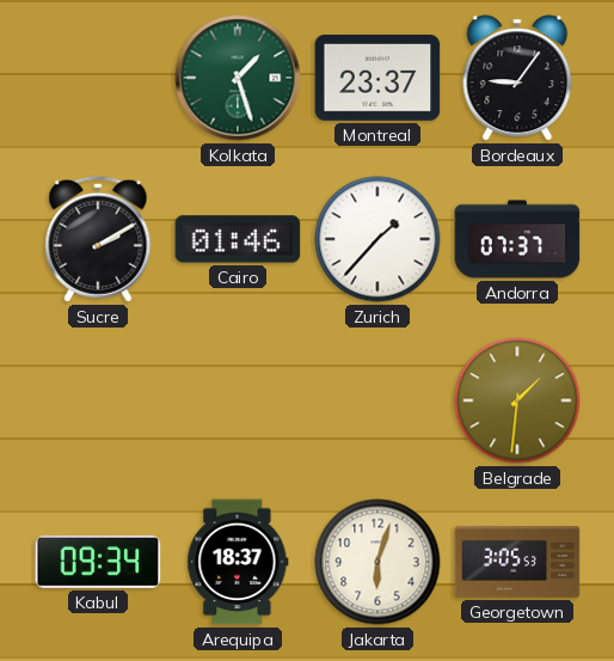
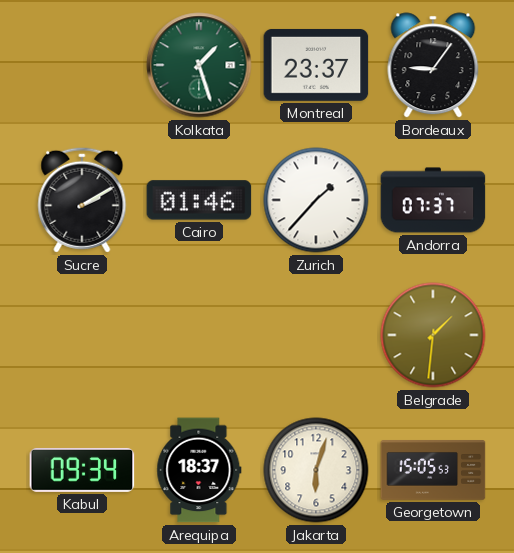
Georgetown: 3:05 -> 15:05
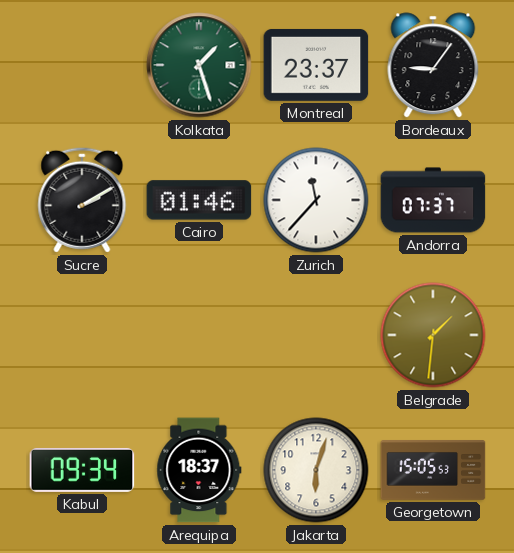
Zurich: 1:37 -> 11:37
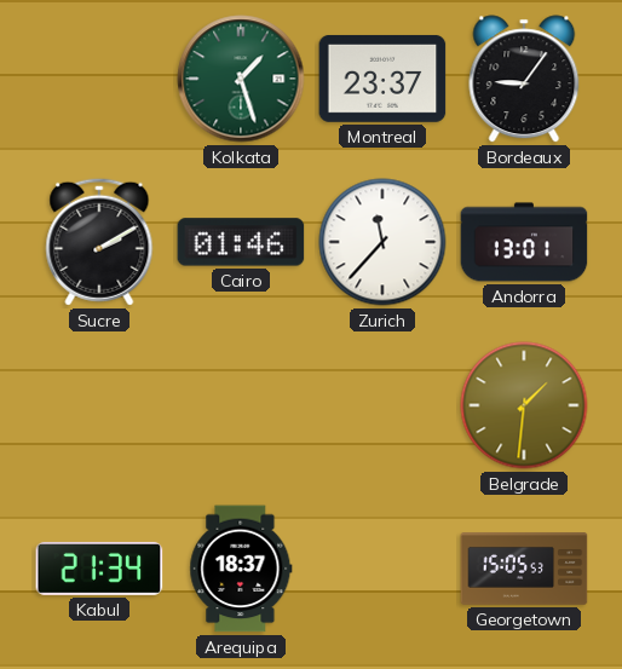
Andorra: 07:37 -> 13:01
Kabul: 09:34 -> 21:34
Jakarta: 6:03 -> none
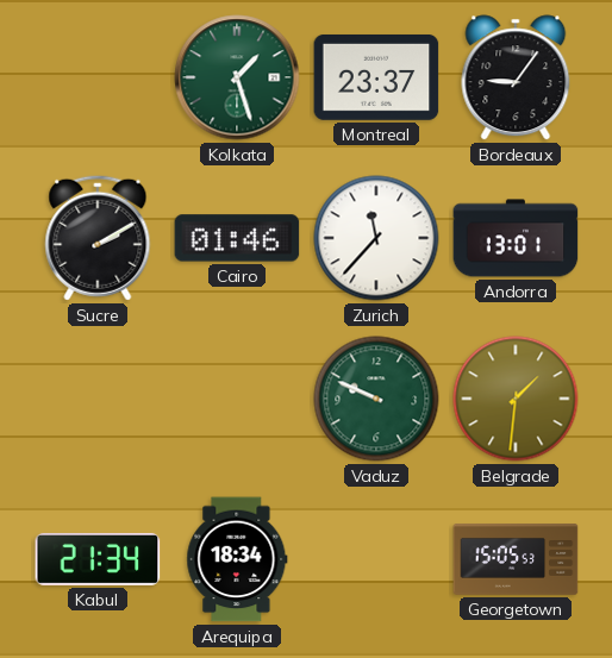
Vaduz: none -> 9:49
Arequipa: 18:37 -> 18:34
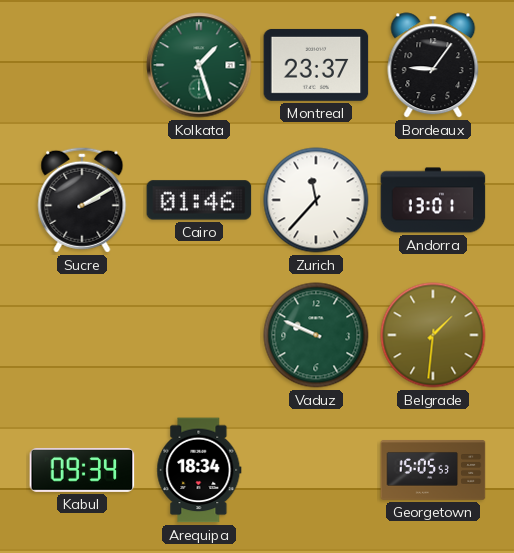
Kabul: 21:34 -> 09:34
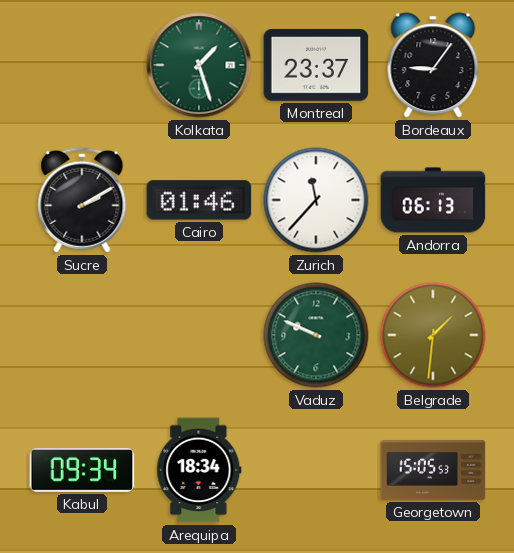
Andorra: 13:01 -> 06:13
